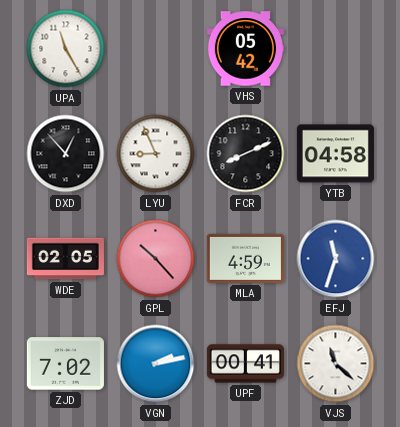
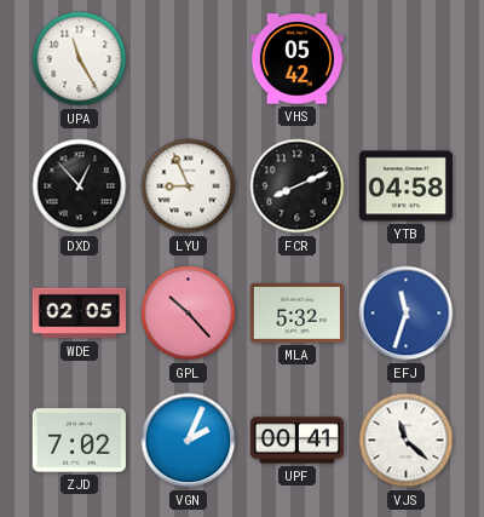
MLA: 4:59 -> 5:32
VGN: 2:13 -> 2:04
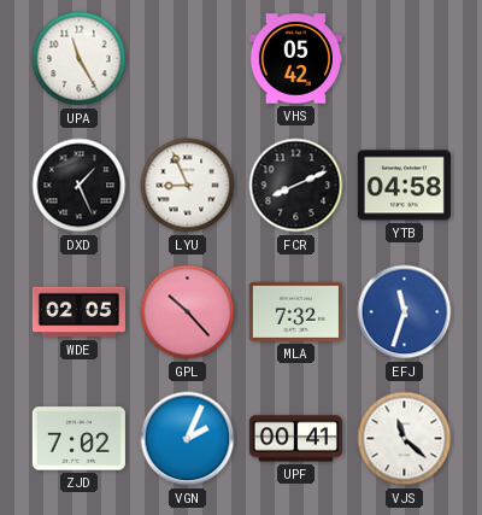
DXD: 12:53 -> 1:26
MLA: 5:32 -> 7:32
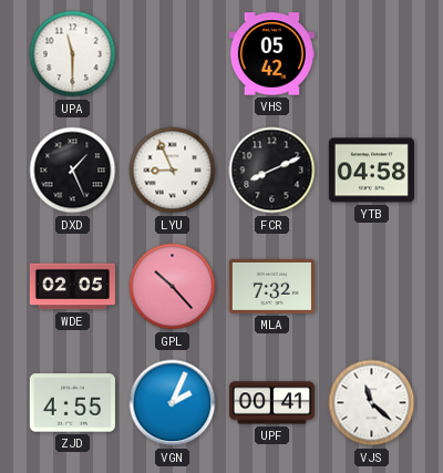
UPA: 11:25 -> 11:30
EFJ: 11:33 -> none
ZJD: 7:02 -> 4:55
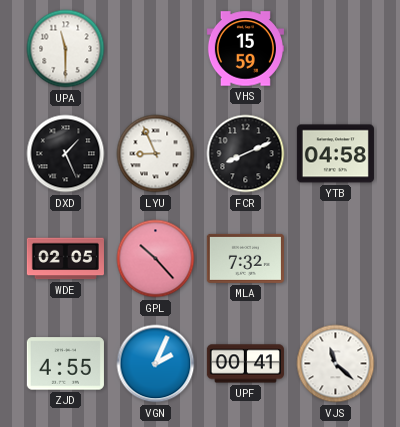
VHS: 05:42 -> 15:59
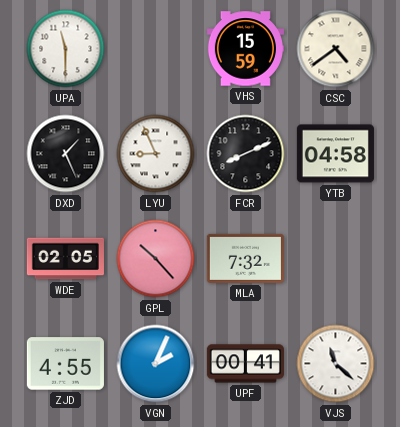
CSC: none -> 4:39
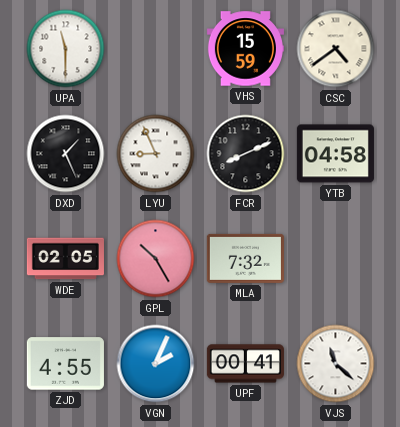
GPL: 10:23 -> 10:25
